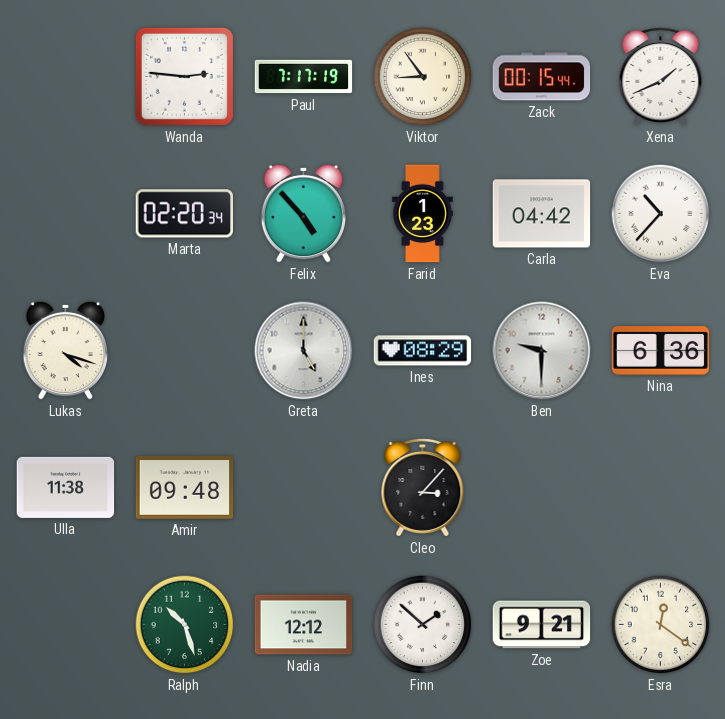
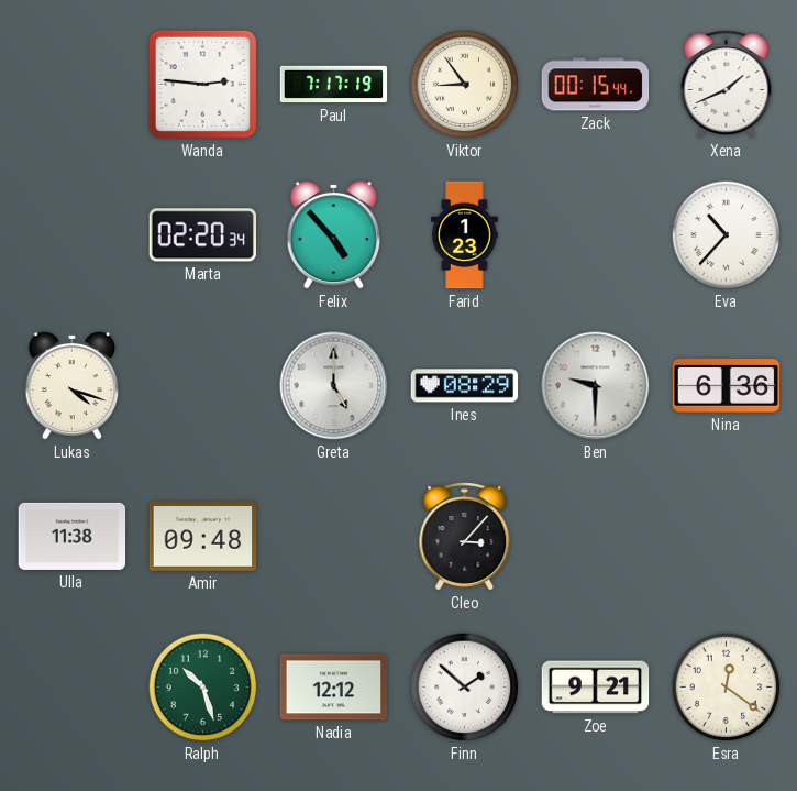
Carla: 04:42 -> none
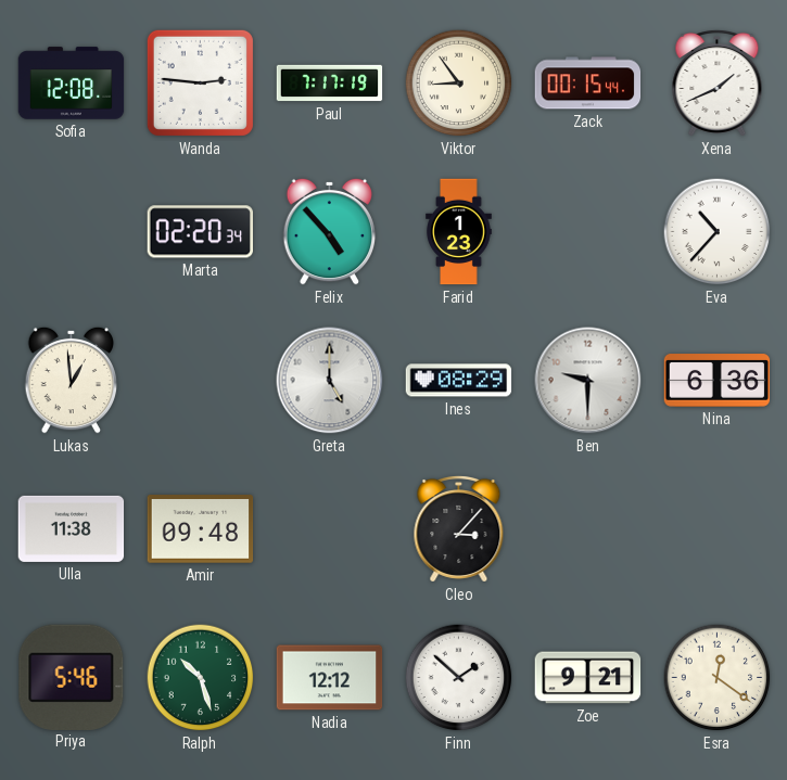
Sofia: none -> 12:08
Lukas: 4:18 -> 12:59
Priya: none -> 5:46
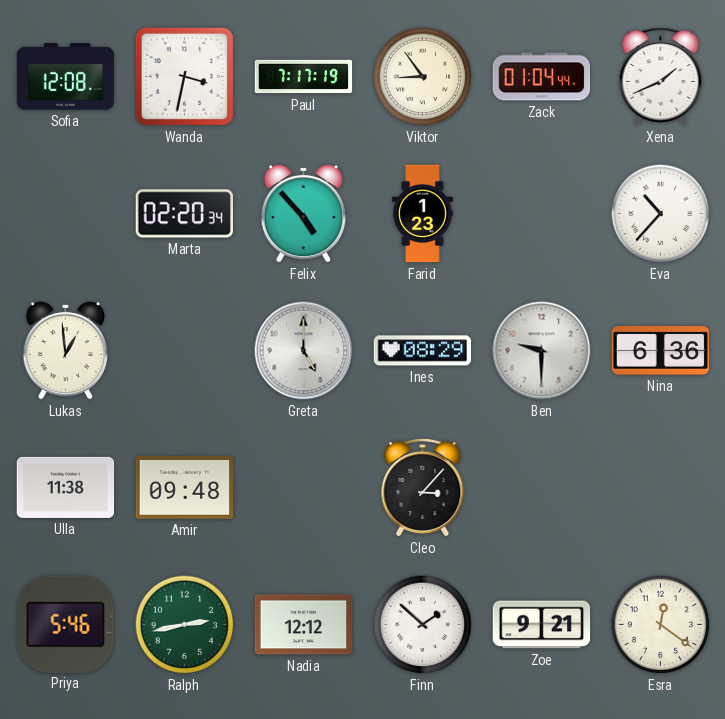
Wanda: 2:46 -> 3:32
Zack: 00:15 -> 01:04
Ralph: 10:27 -> 2:43
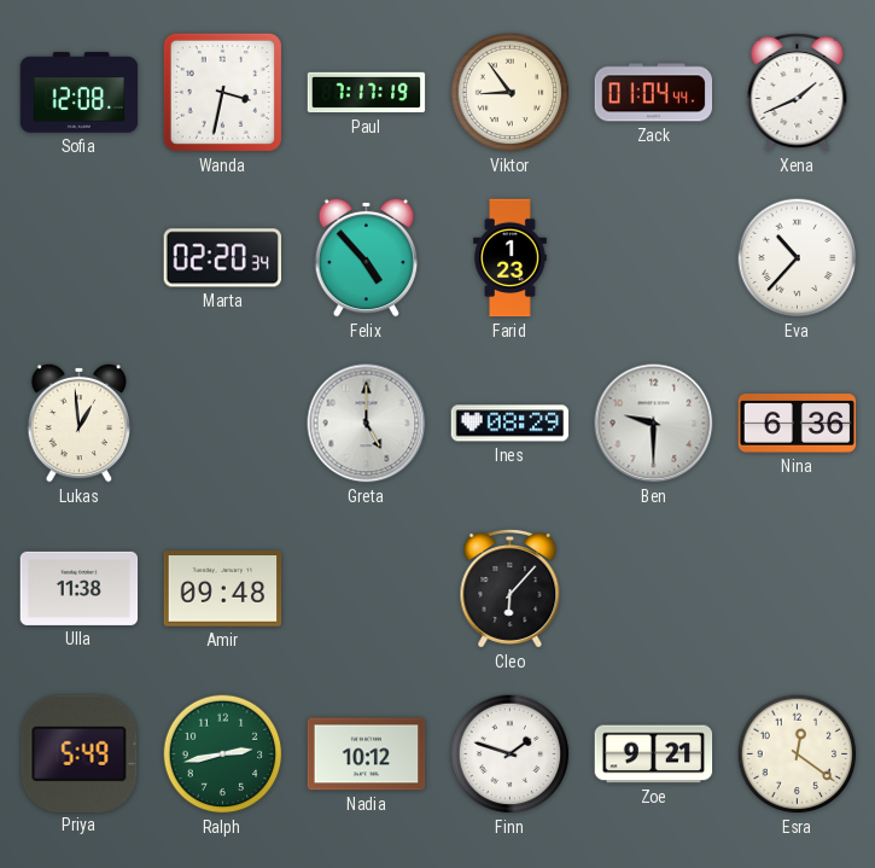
Cleo: 3:07 -> 6:07
Priya: 5:46 -> 5:49
Nadia: 12:12 -> 10:12
Finn: 1:52 -> 1:48
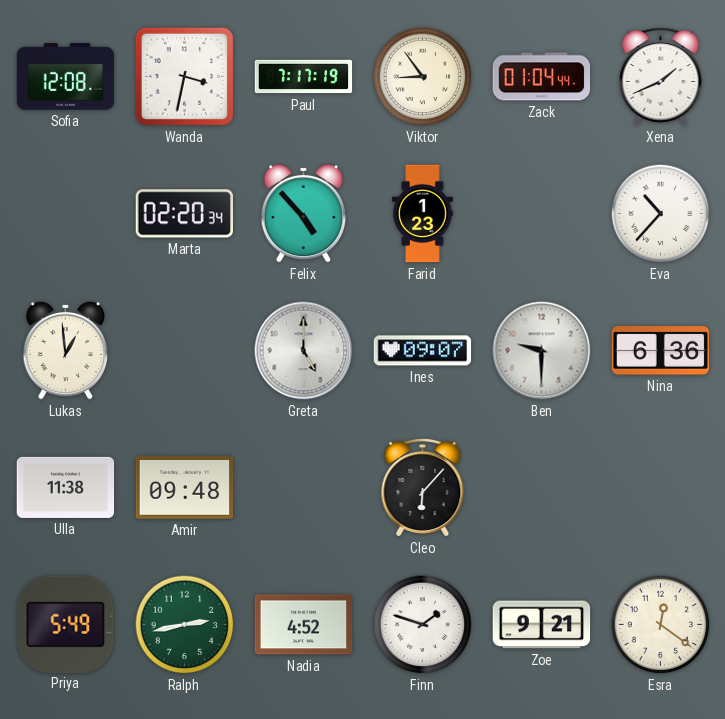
Ines: 08:29 -> 09:07
Nadia: 10:12 -> 4:52
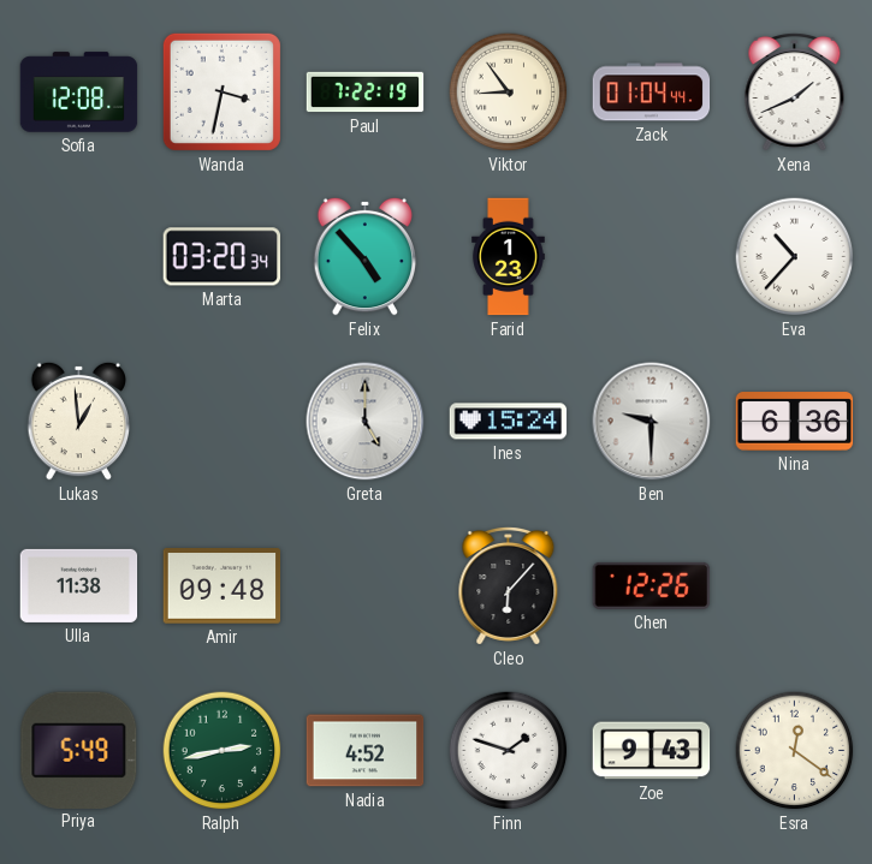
Paul: 7:17 -> 7:22
Marta: 02:20 -> 03:20
Ines: 09:07 -> 15:24
Chen: none -> 12:26
Zoe: 9:21 -> 9:43
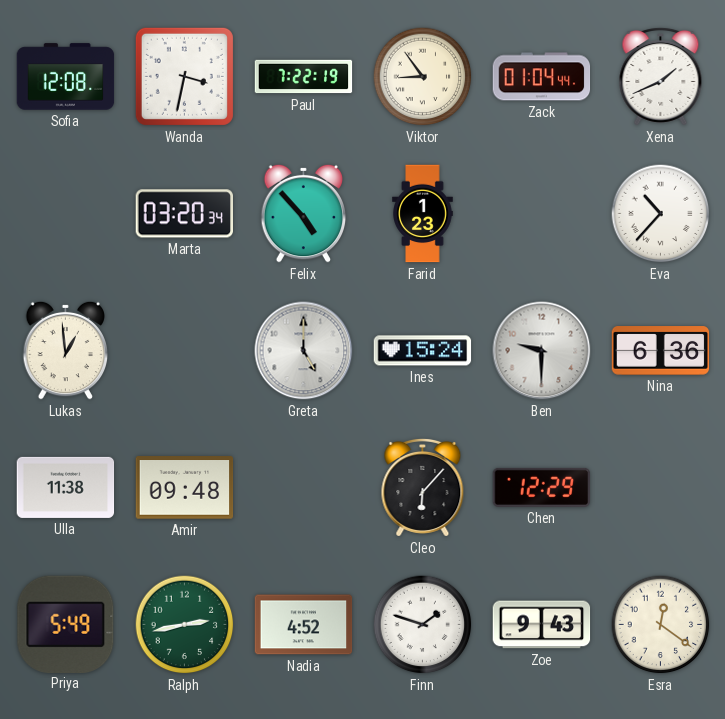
Chen: 12:26 -> 12:29
